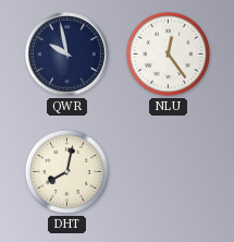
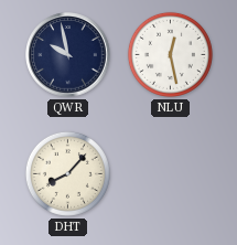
NLU: 12:24 -> 12:28
DHT: 8:02 -> 8:07
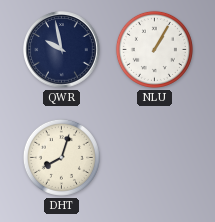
NLU: 12:28 -> 1:05
DHT: 8:07 -> 8:03
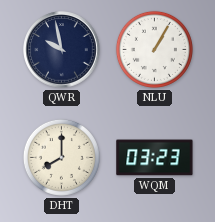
DHT: 8:03 -> 8:00
WQM: none -> 03:23
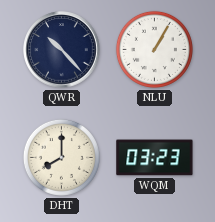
QWR: 9:58 -> 10:23
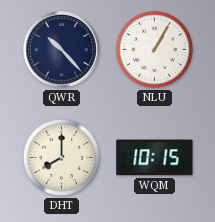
WQM: 03:23 -> 10:15
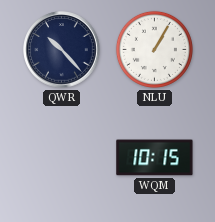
DHT: 8:00 -> none
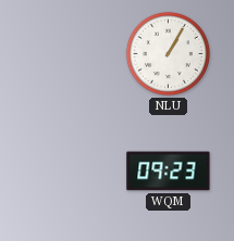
QWR: 10:23 -> none
WQM: 10:15 -> 09:23
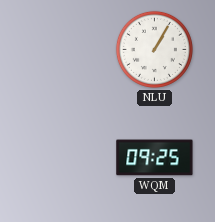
WQM: 09:23 -> 09:25
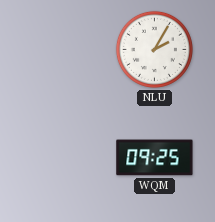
NLU: 1:05 -> 2:05
